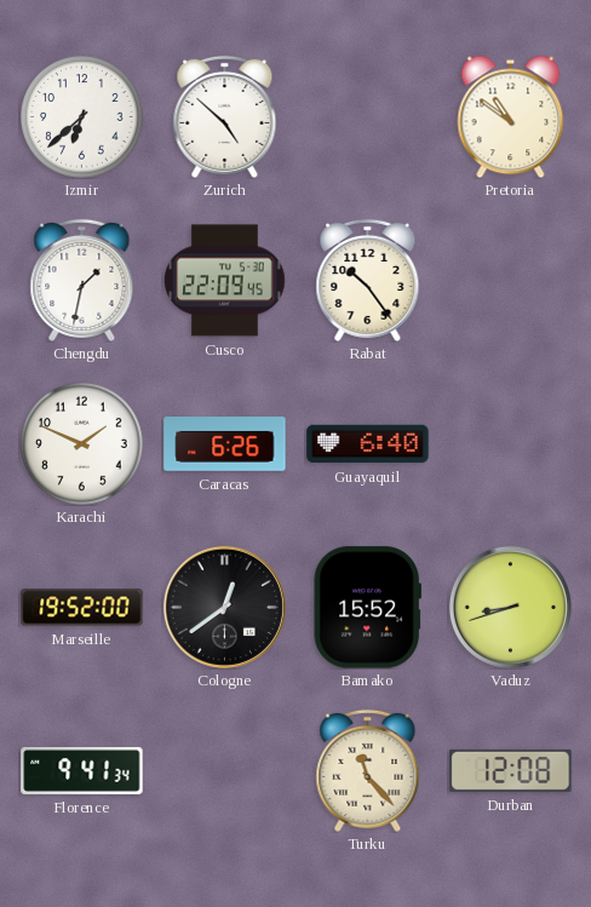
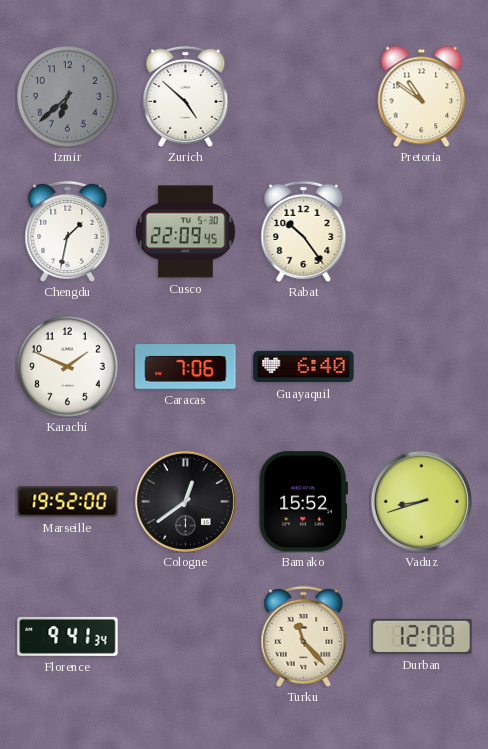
Izmir dial: white -> grey
Caracas: 6:26 -> 7:06
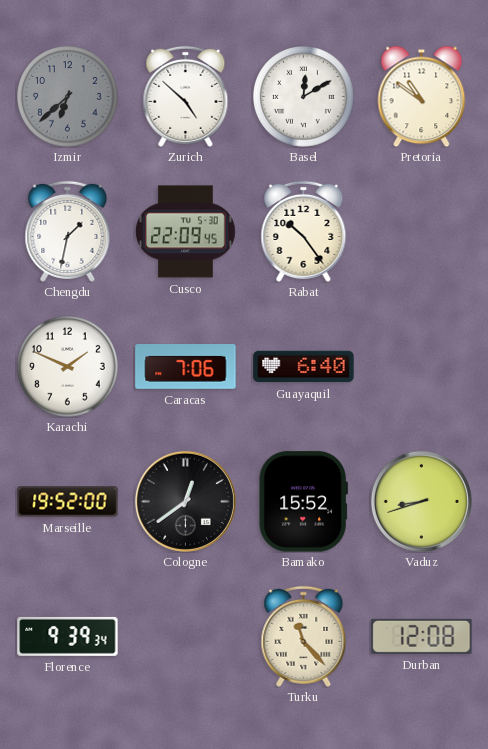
Basel: none -> 12:10
Florence: 9:41 -> 9:39
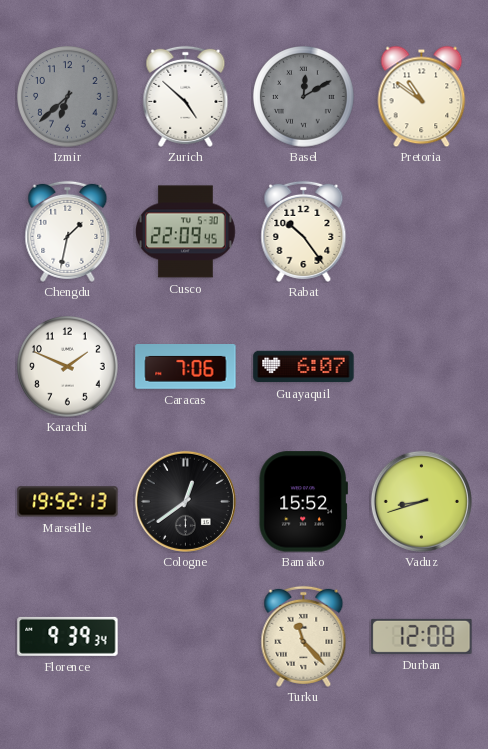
Basel dial: white -> grey
Guayaquil: 6:40 -> 6:07
Marseille: 19:52:00 -> 19:52:13
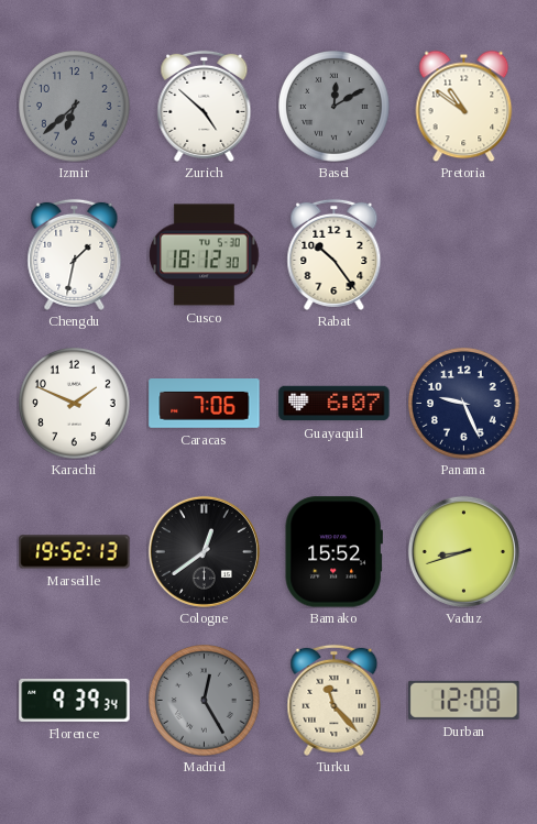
Cusco: 22:09 -> 18:12
Panama: none -> 9:26
Madrid: none -> 12:25
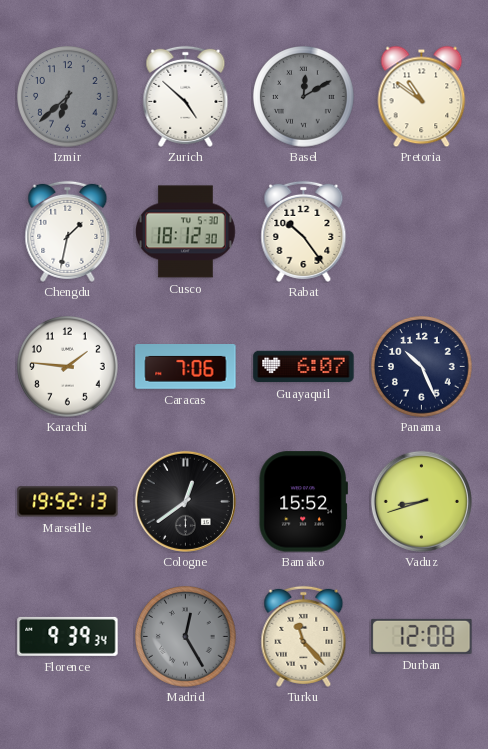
Karachi: 1:49 -> 1:46
Panama: 9:26 -> 10:26
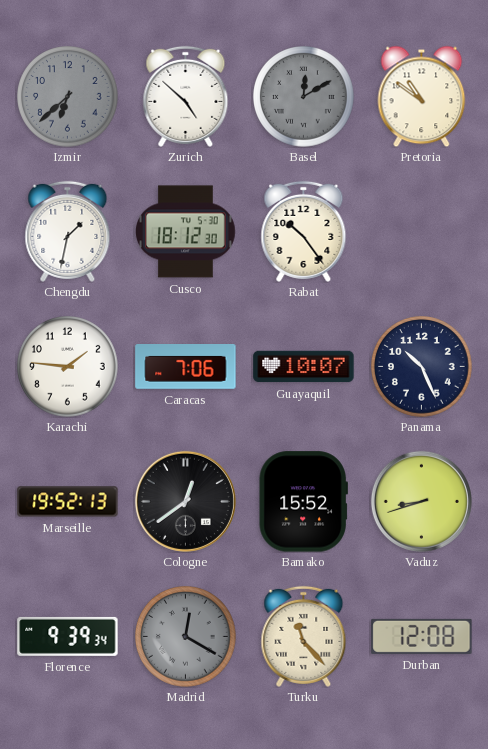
Guayaquil: 6:07 -> 10:07
Madrid: 12:25 -> 12:20
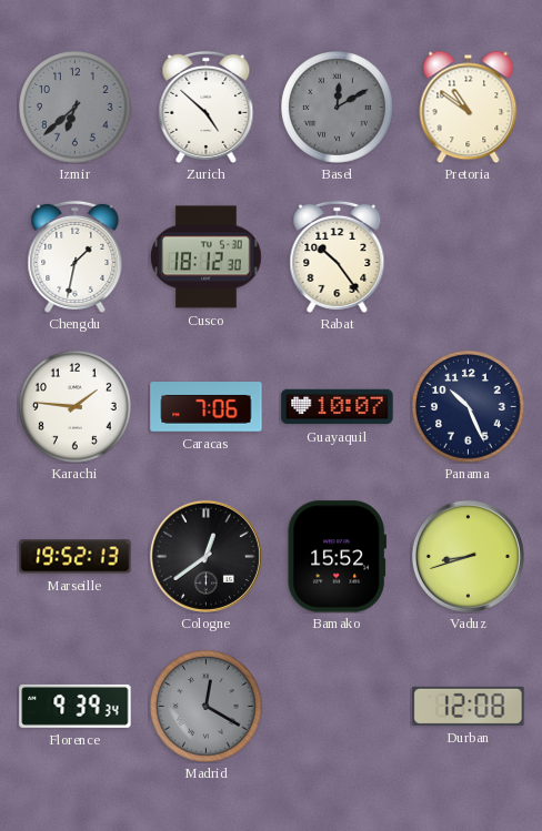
Turku: 11:23 -> none
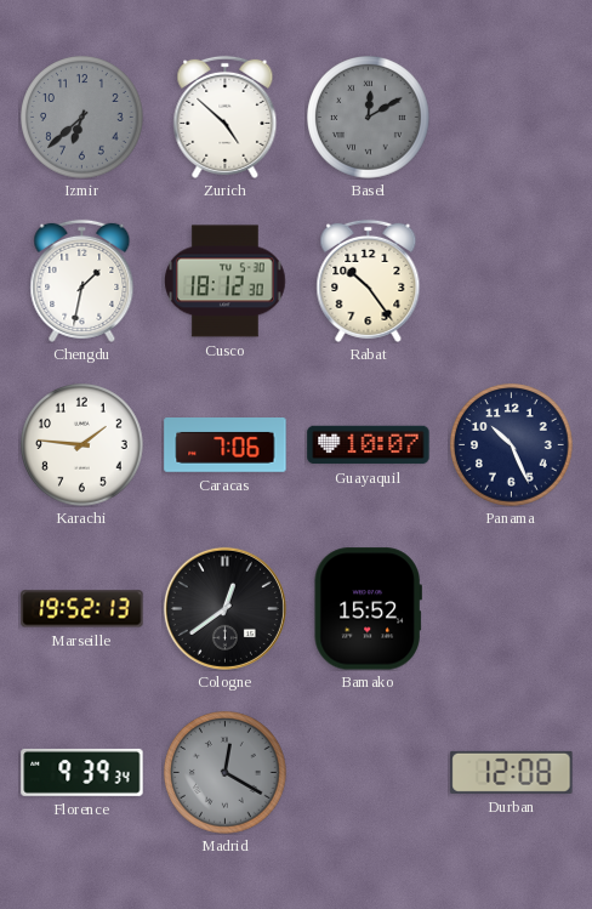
Pretoria: 10:51 -> none
Vaduz: 8:42 -> none
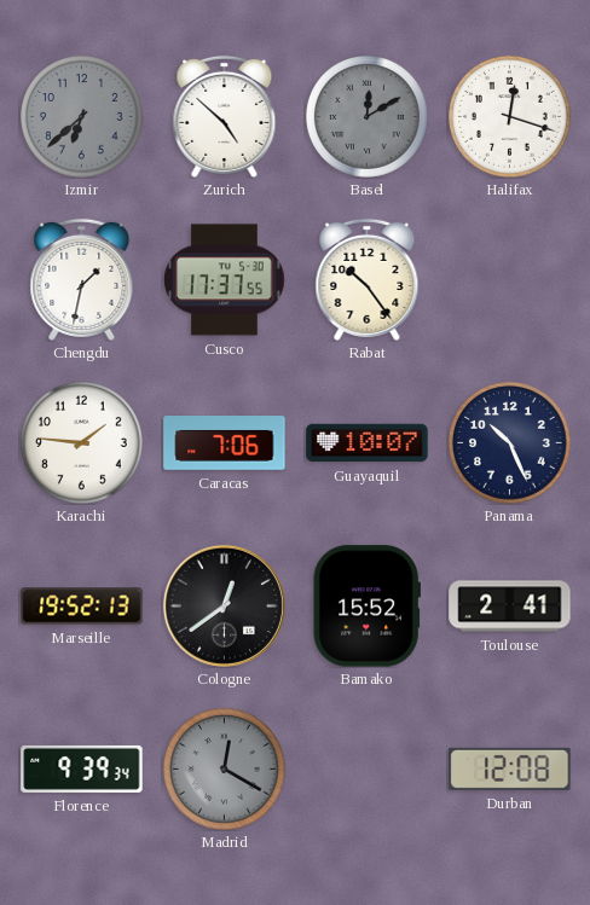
Halifax: none -> 12:18
Cusco: 18:12 -> 17:37
Toulouse: none -> 2:41
